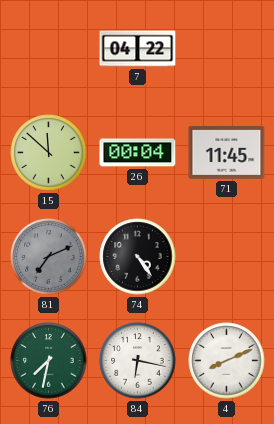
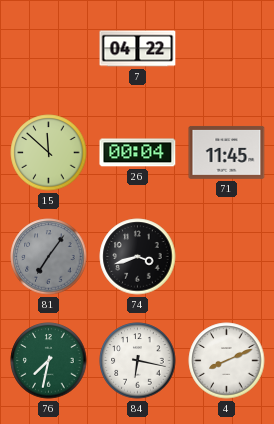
81: 7:11 -> 7:06
74: 4:24 -> 3:42
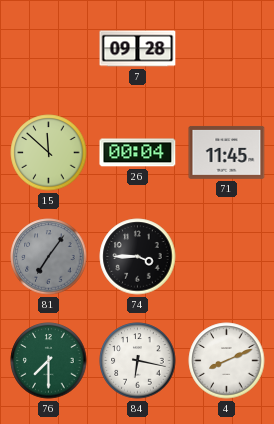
7: 04:22 -> 09:28
74: 3:42 -> 3:45
76: 7:32 -> 7:30
